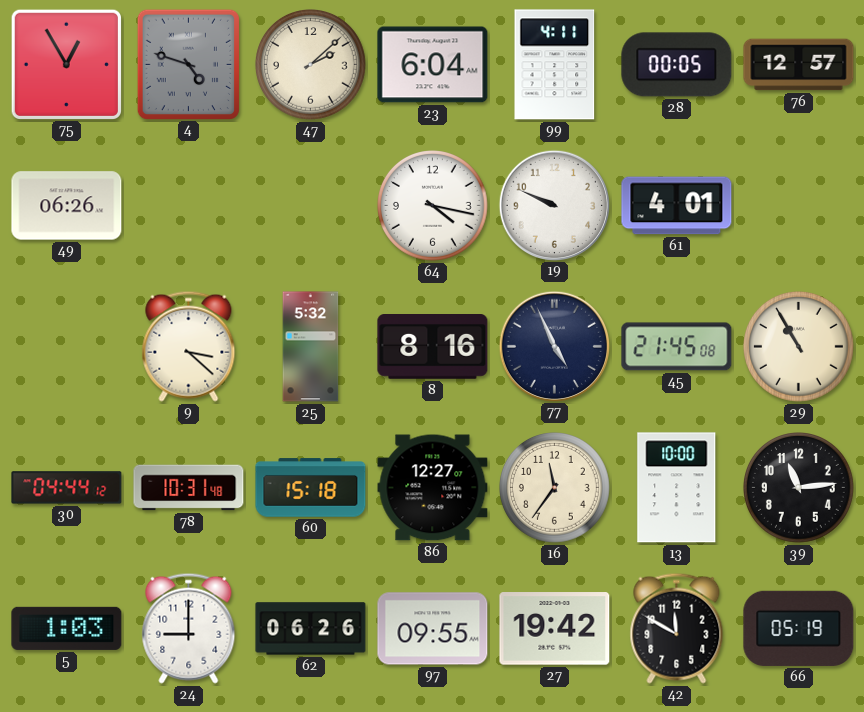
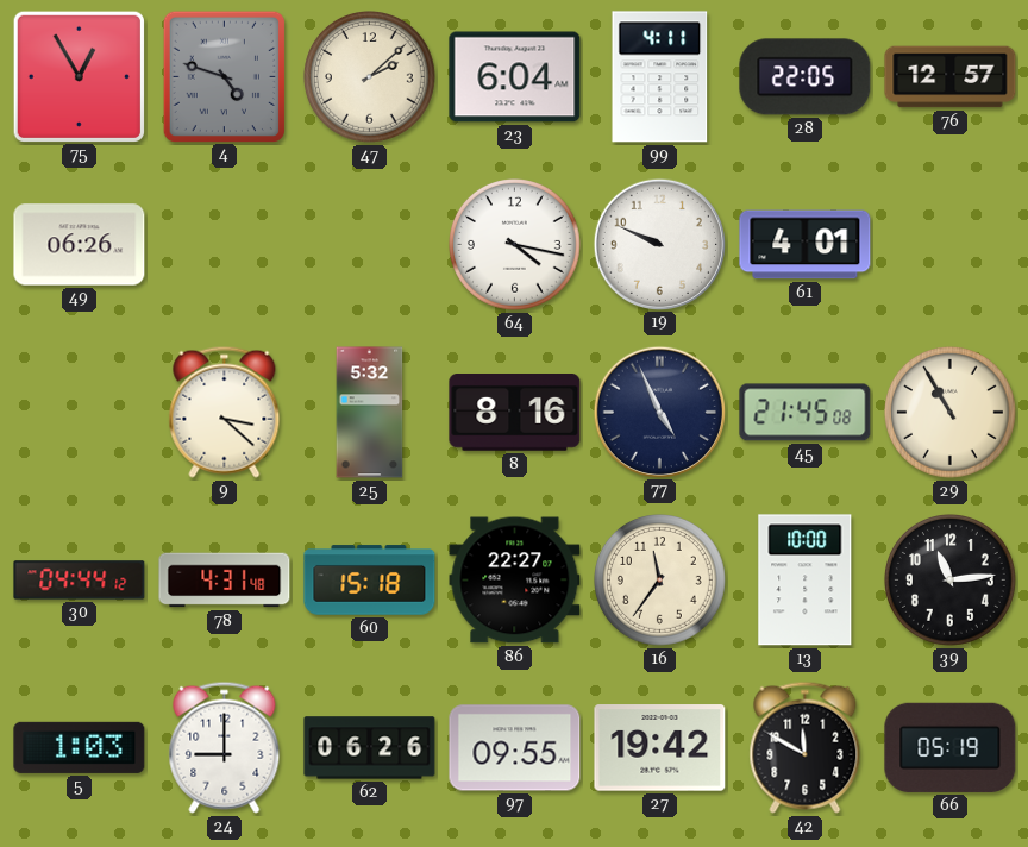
28: 00:05 -> 22:05
78: 10:31 -> 4:31
86: 12:27 -> 22:27
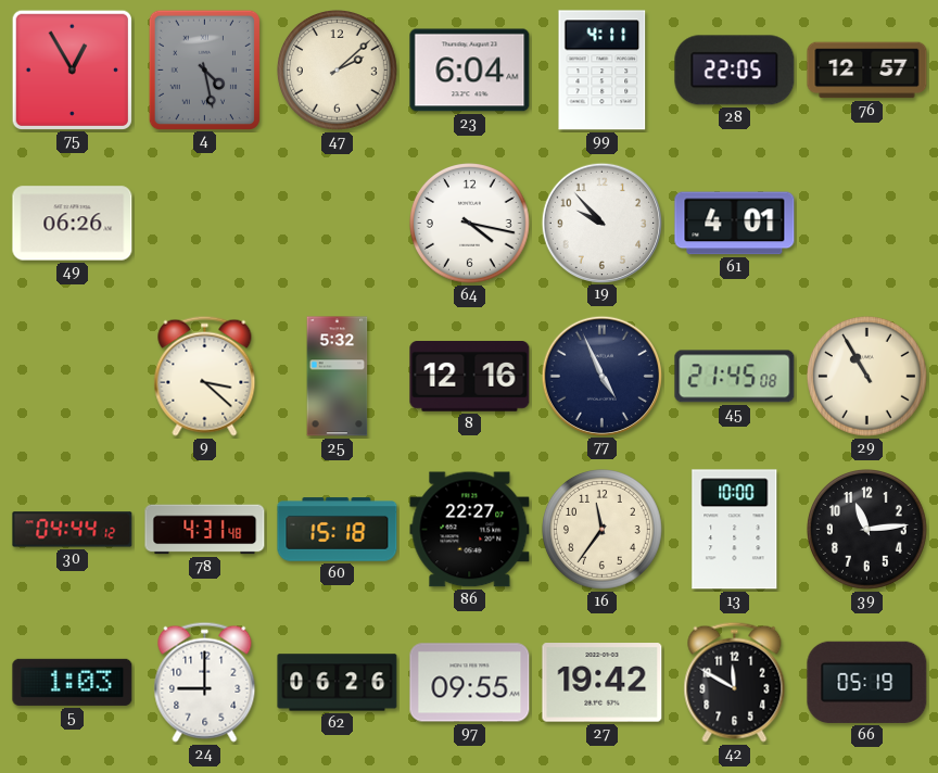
4: 4:48 -> 4:28
19: 9:49 -> 9:53
8: 8:16 -> 12:16
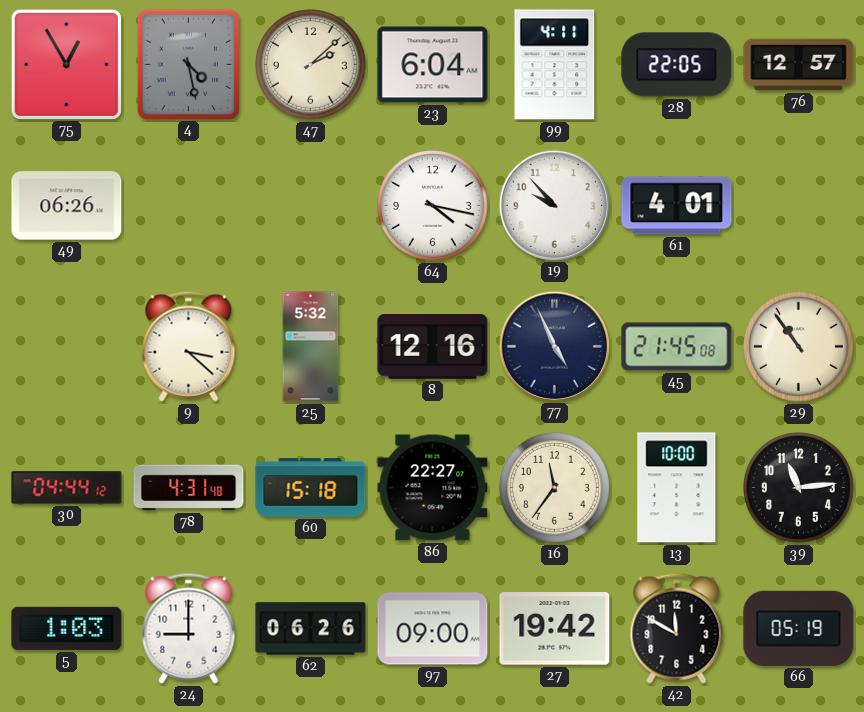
29: 10:55 -> 10:54
97: 09:55 -> 09:00
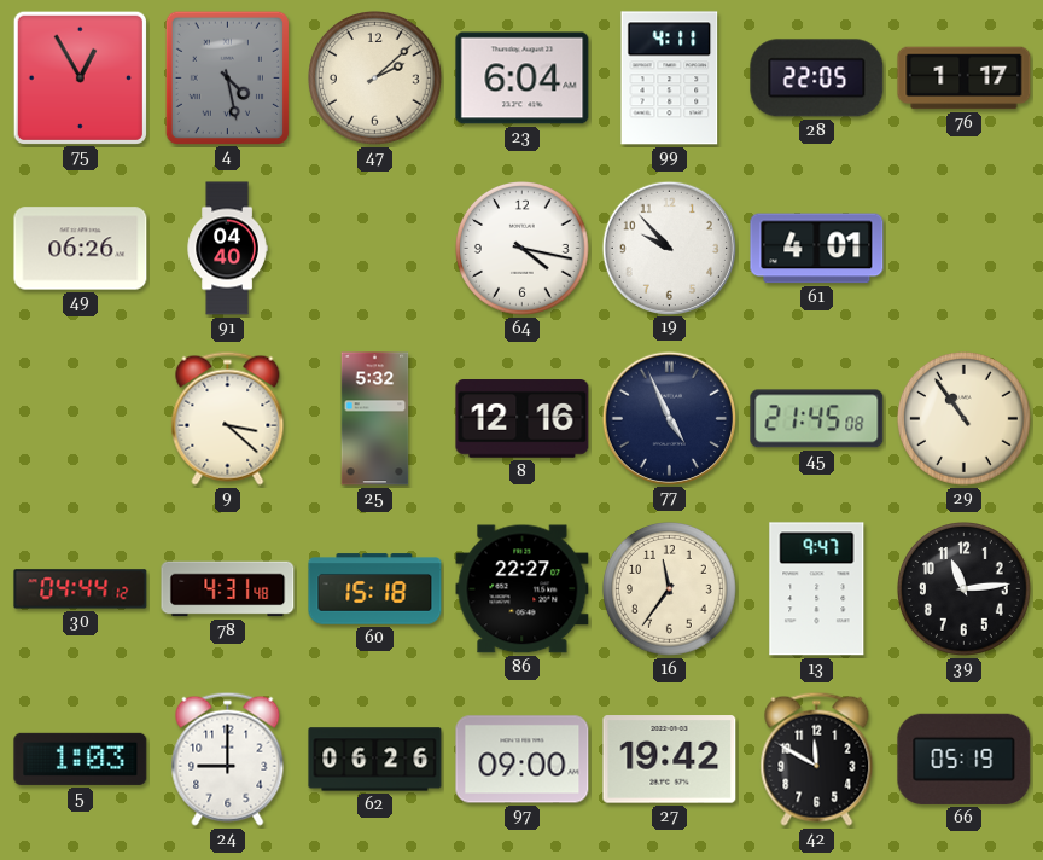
76: 12:57 -> 1:17
91: none -> 04:40
13: 10:00 -> 9:47
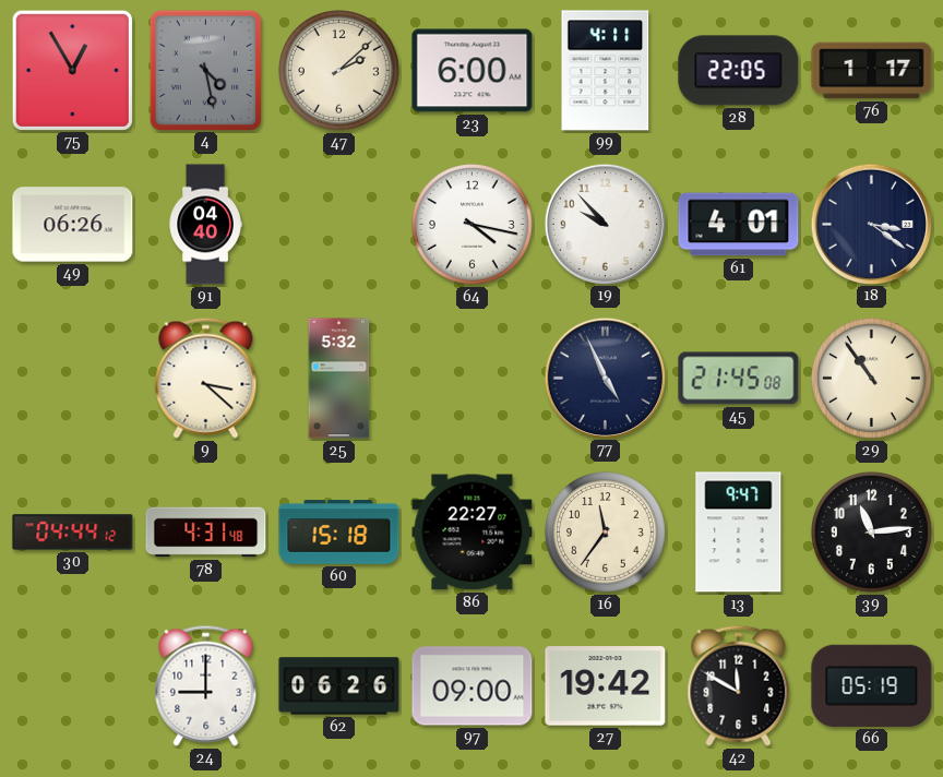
23: 6:04 -> 6:00
18: none -> 3:21
8: 12:16 -> none
5: 1:03 -> none
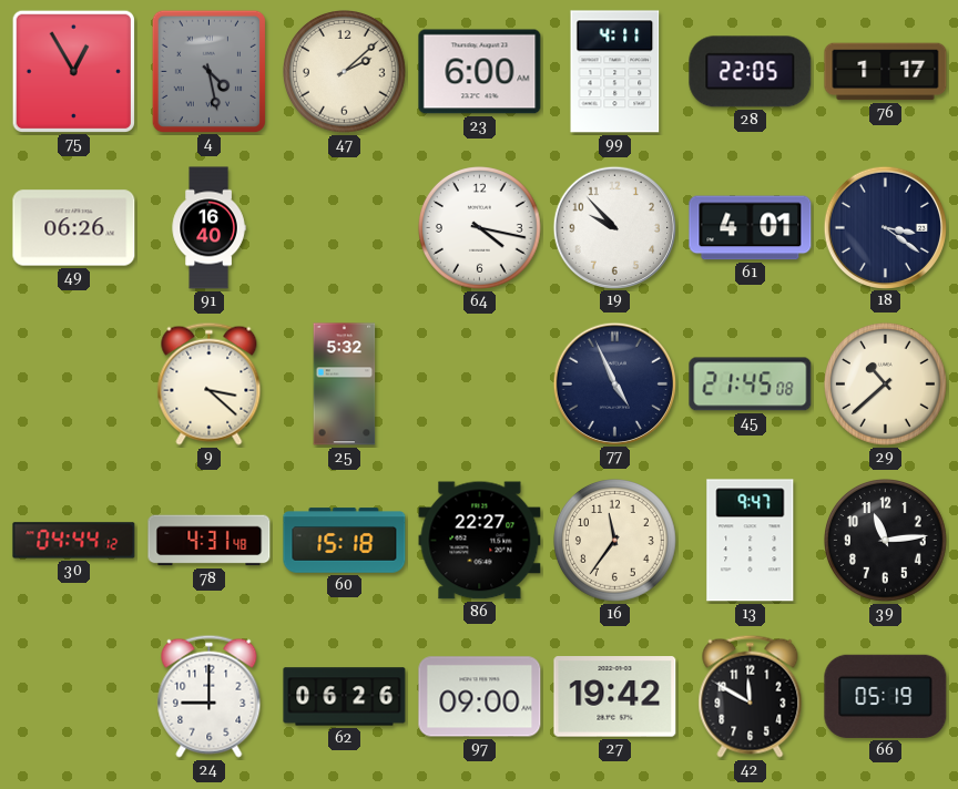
91: 04:40 -> 16:40
29: 10:54 -> 10:38
